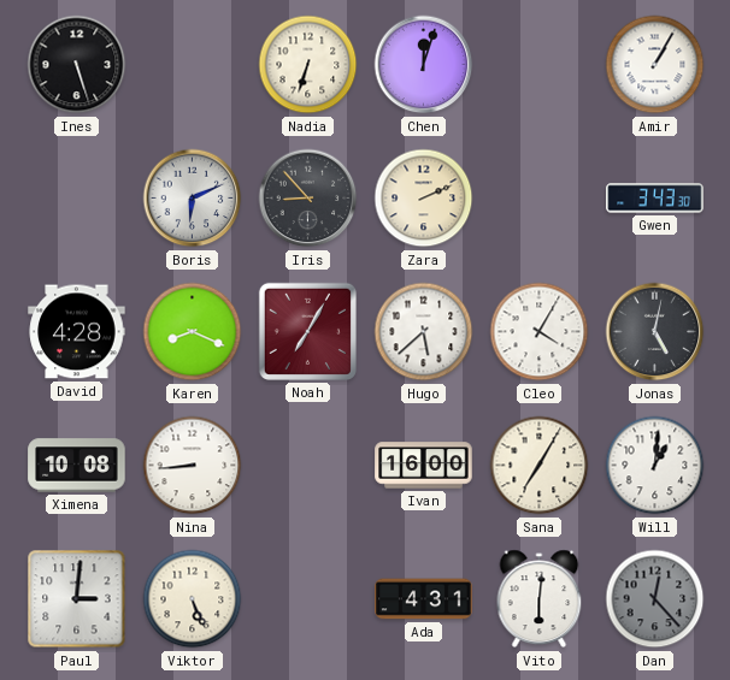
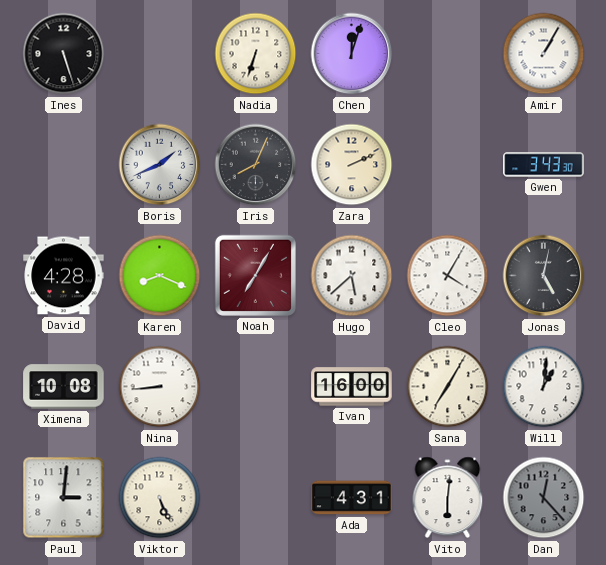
Boris: 6:11 -> 1:41
Iris: 8:53 -> 8:04
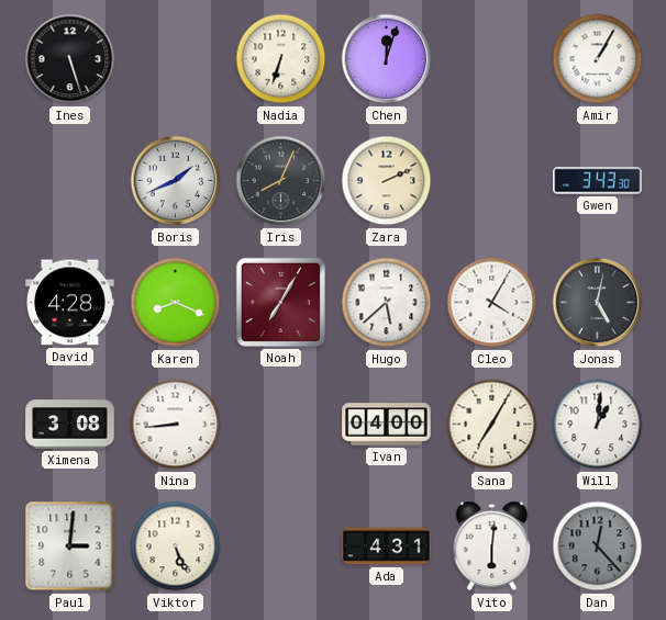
Ximena: 10:08 -> 3:08
Ivan: 16:00 -> 04:00
